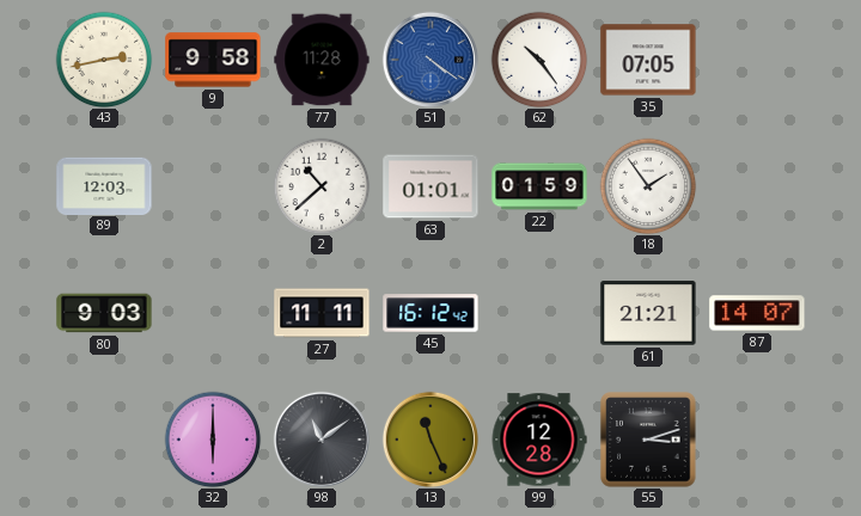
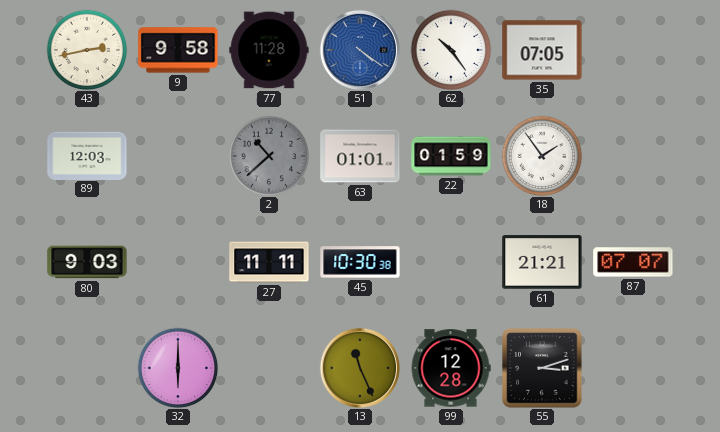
2 dial: white -> grey
45: 16:12 -> 10:30
87: 14:07 -> 07:07
98: 11:09 -> none
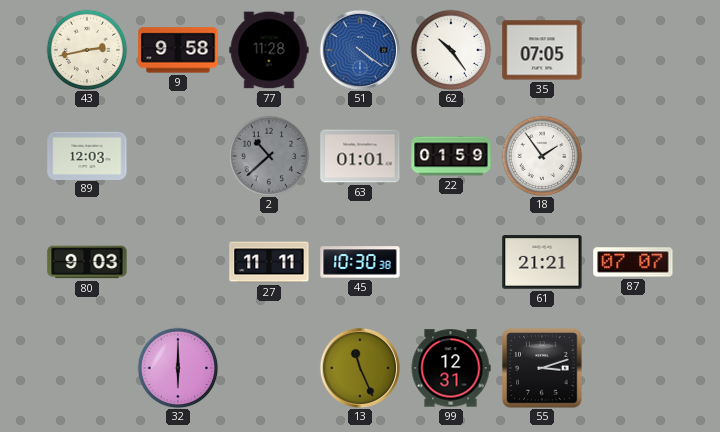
99: 12:28 -> 12:31
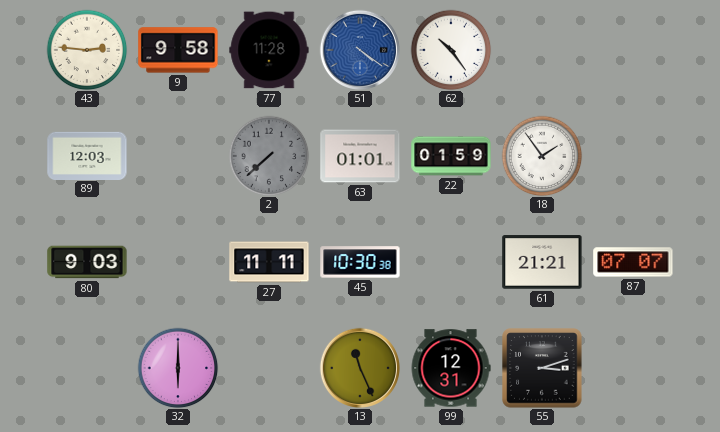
43: 2:43 -> 2:46
35: 07:05 -> none
2: 10:38 -> 7:38
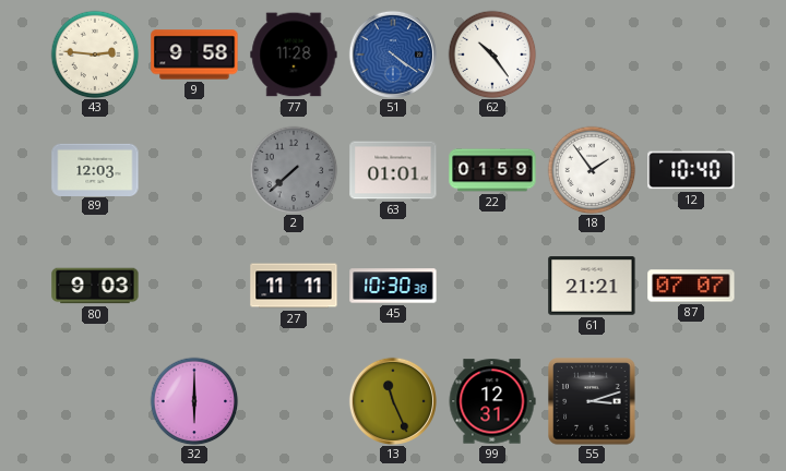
12: none -> 10:40
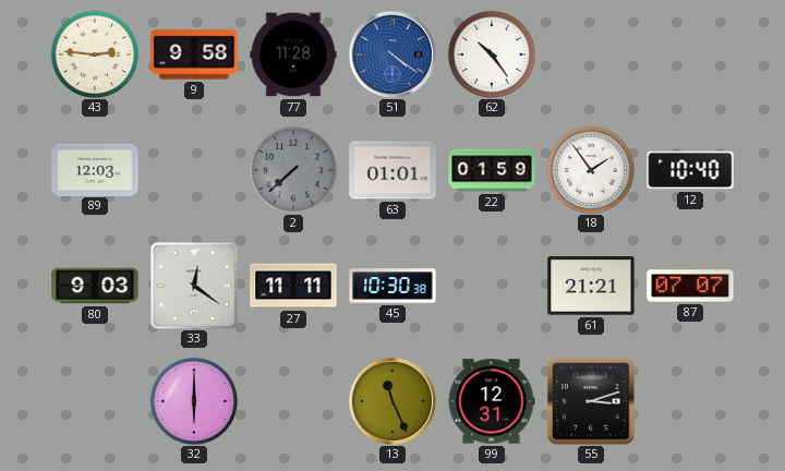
33: none -> 12:21
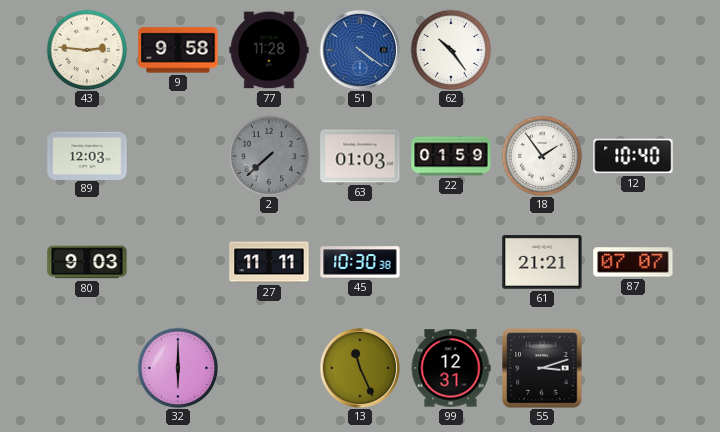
63: 01:01 -> 01:03
33: 12:21 -> none
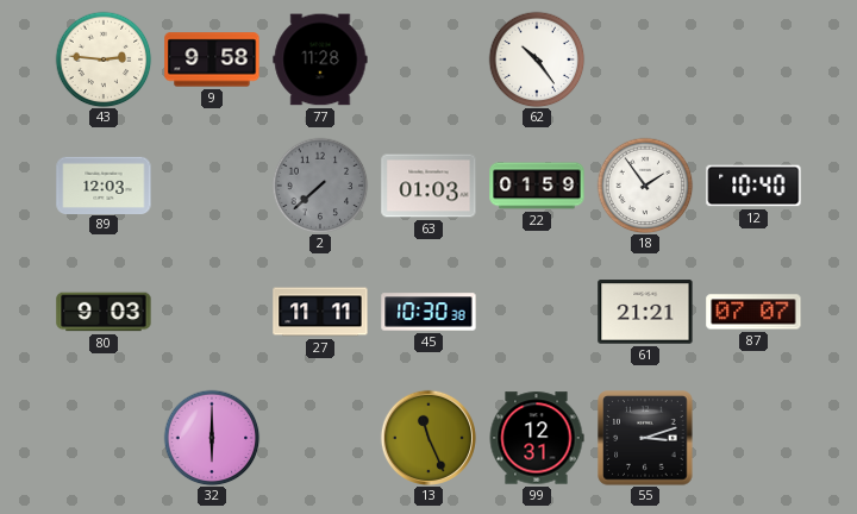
51: 4:21 -> none
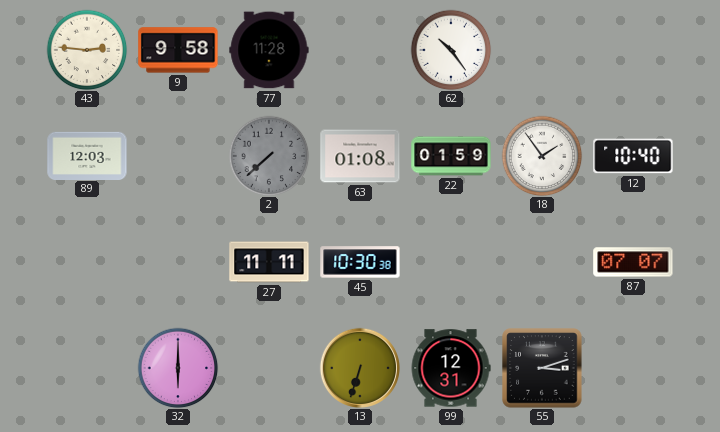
63: 01:03 -> 01:08
80: 9:03 -> none
61: 21:21 -> none
13: 11:26 -> 6:33
